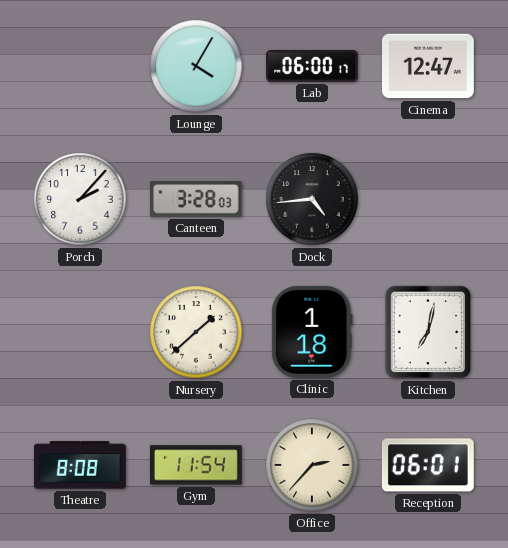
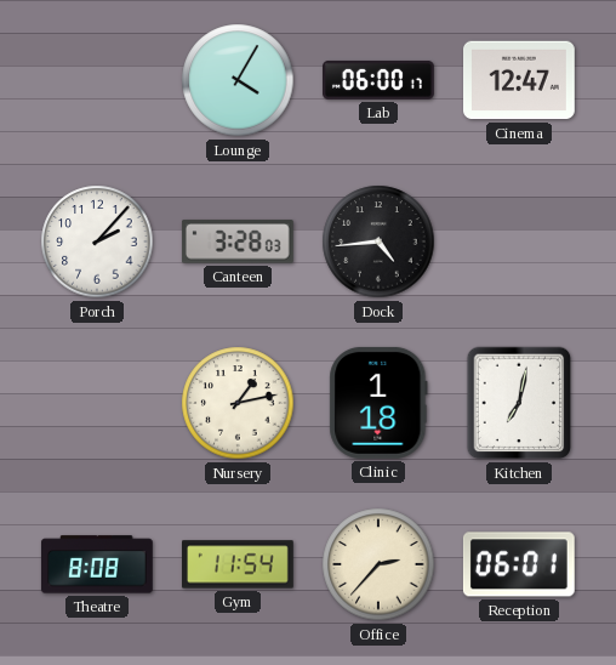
Nursery: 1:38 -> 1:13
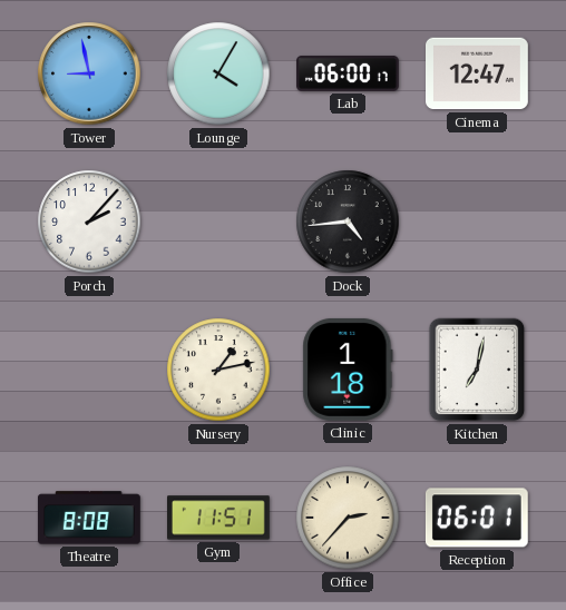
Tower: none -> 8:58
Canteen: 3:28 -> none
Gym: 11:54 -> 11:51
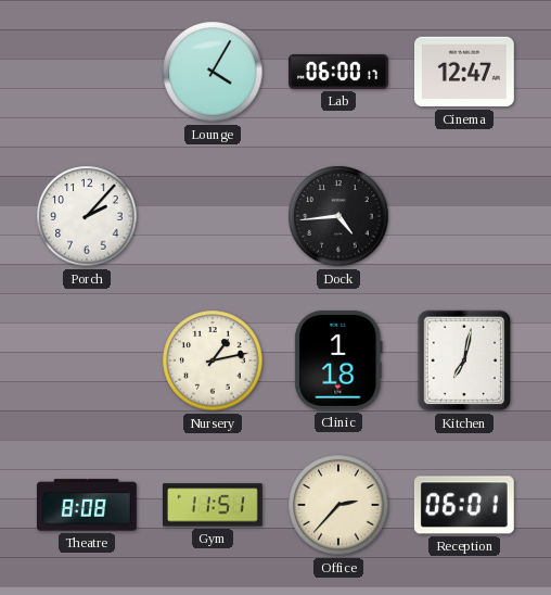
Tower: 8:58 -> none
